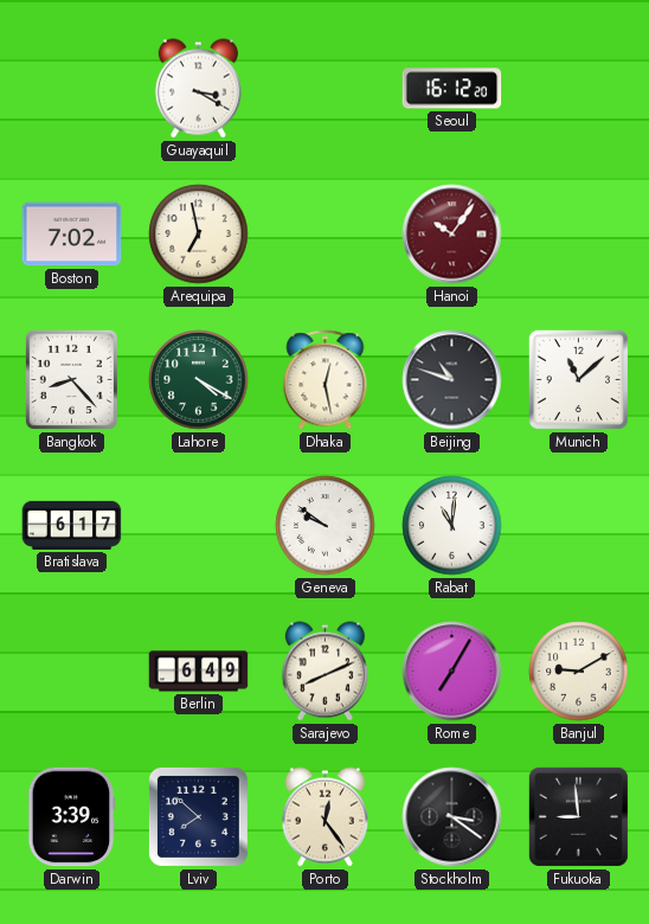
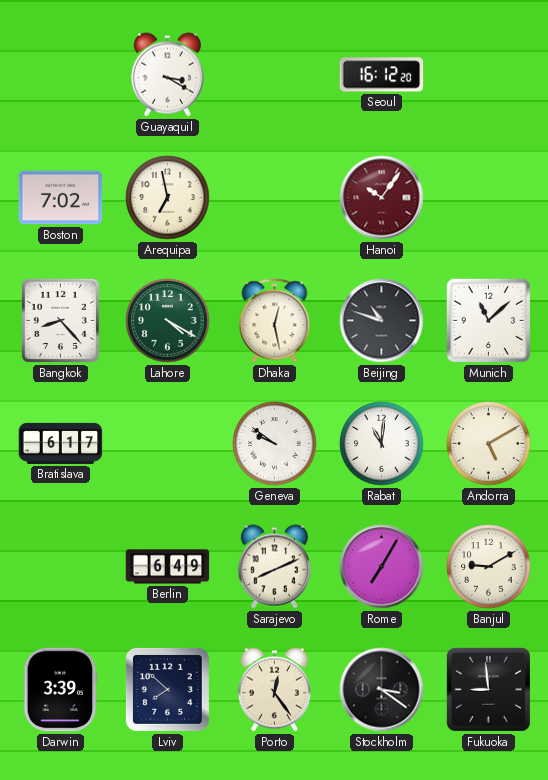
Andorra: none -> 5:10
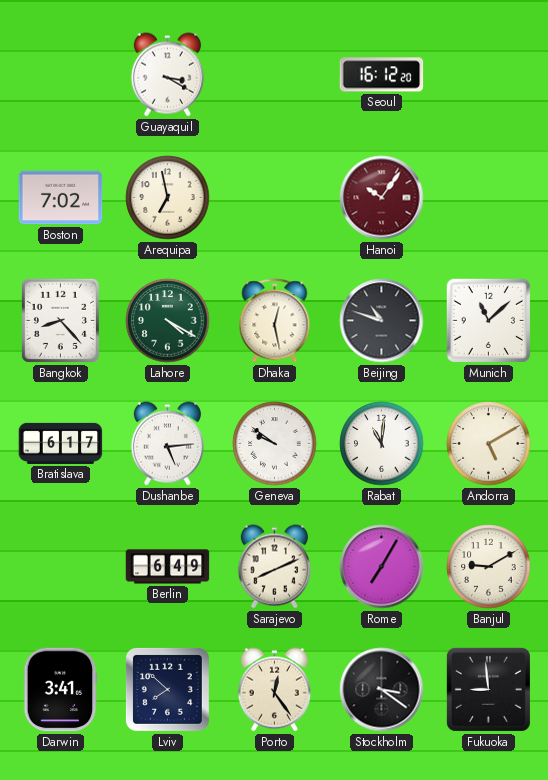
Dushanbe: none -> 5:14
Darwin: 3:39 -> 3:41
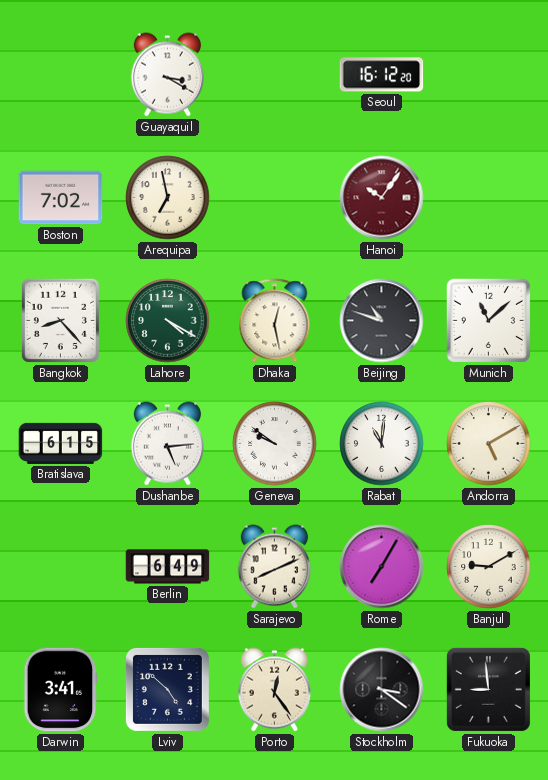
Bratislava: 6:17 -> 6:15
Lviv: 7:52 -> 4:52
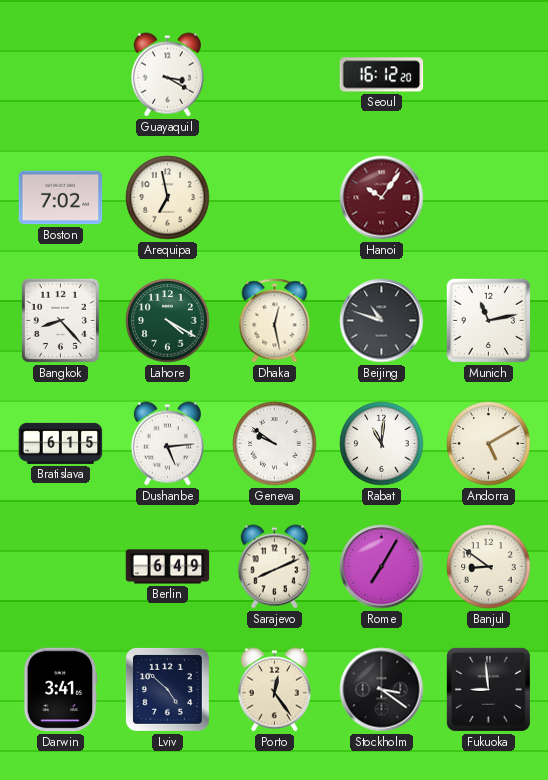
Munich: 11:08 -> 11:13
Banjul: 9:10 -> 8:51
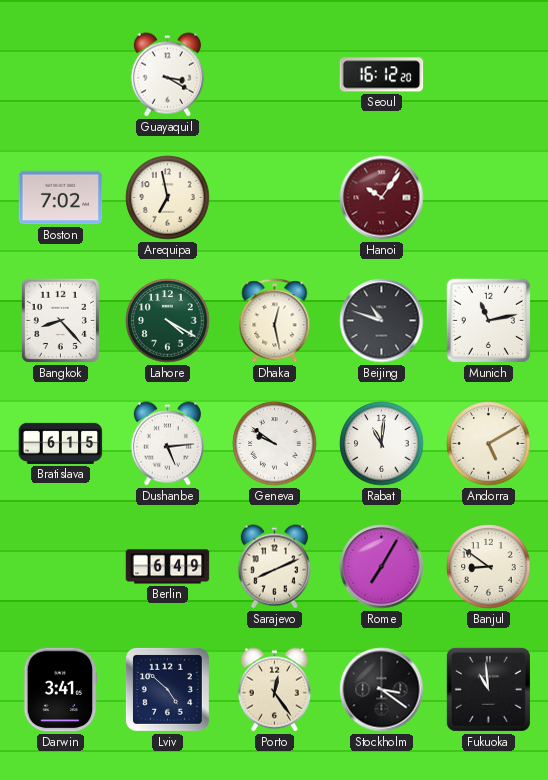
Fukuoka: 8:59 -> 10:59
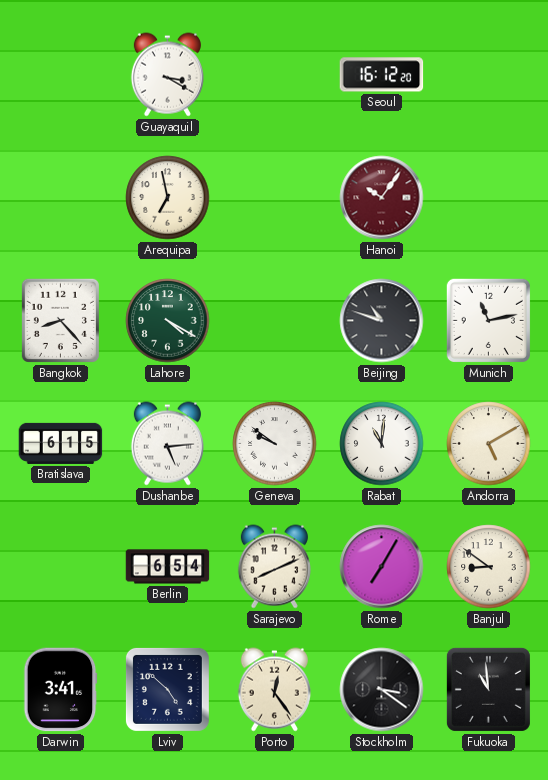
Boston: 7:02 -> none
Dhaka: 12:28 -> none
Berlin: 6:49 -> 6:54
